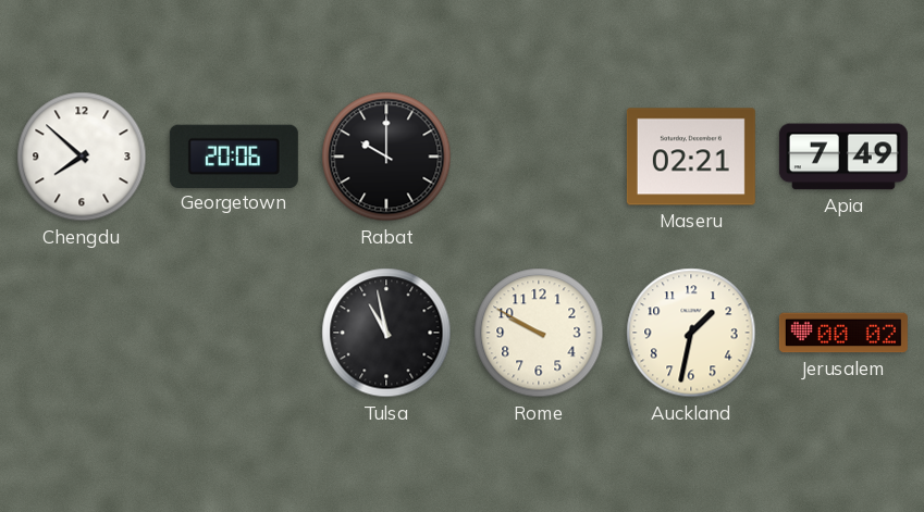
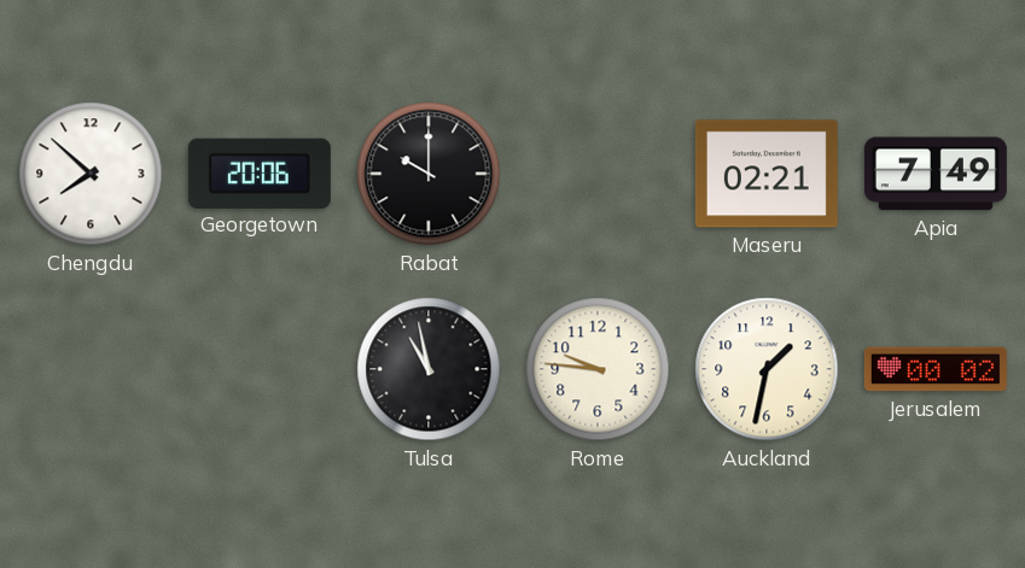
Rome: 9:50 -> 9:46
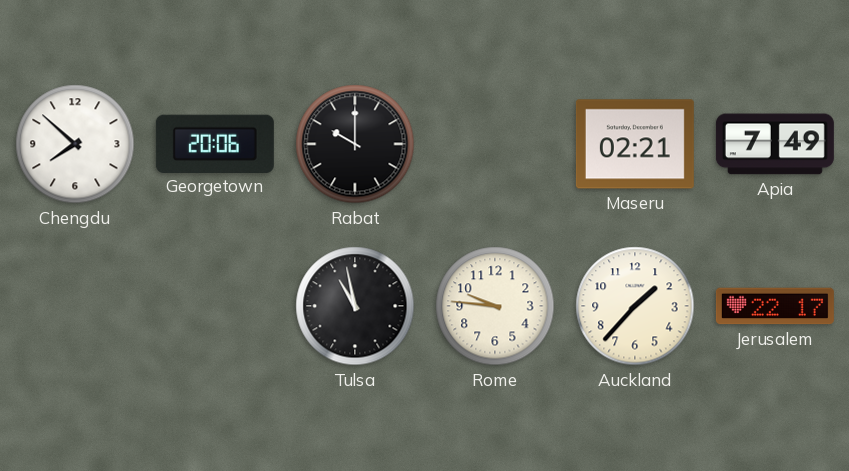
Auckland: 1:32 -> 1:37
Jerusalem: 00:02 -> 22:17
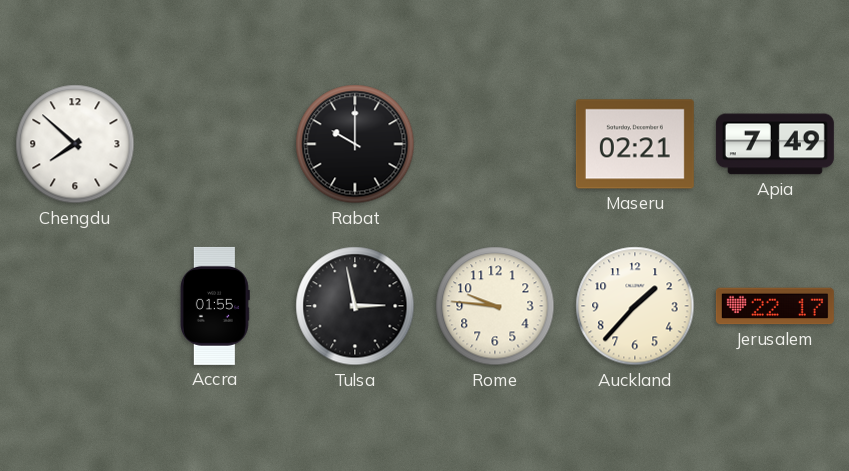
Georgetown: 20:06 -> none
Accra: none -> 01:55
Tulsa: 10:58 -> 2:58
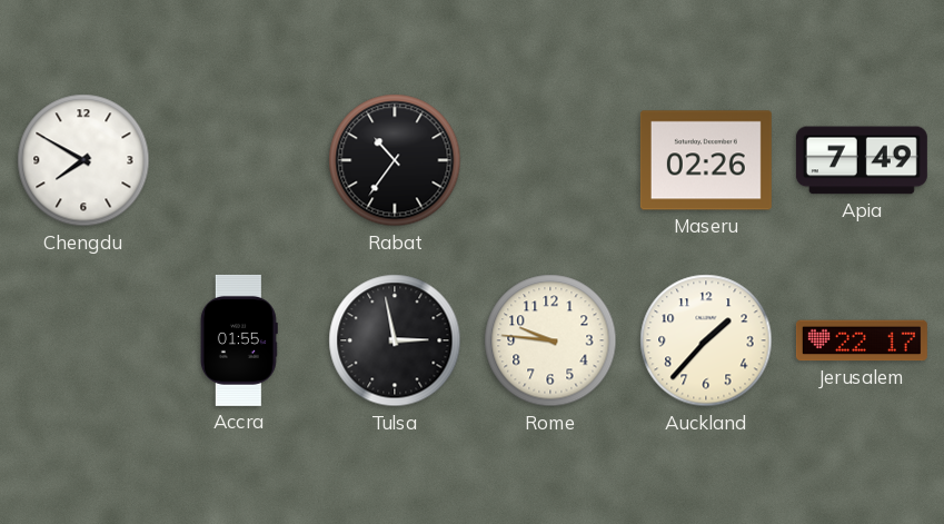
Chengdu: 7:52 -> 7:50
Rabat: 10:00 -> 10:36
Maseru: 02:21 -> 02:26
